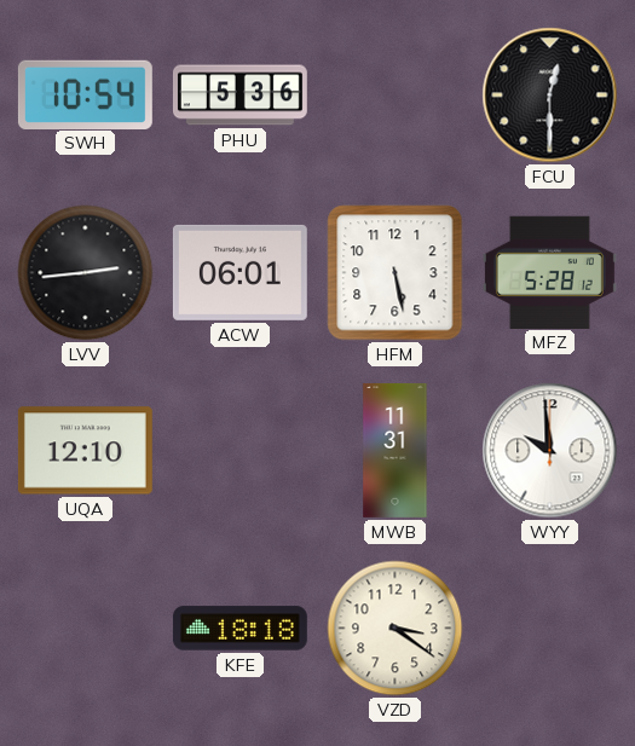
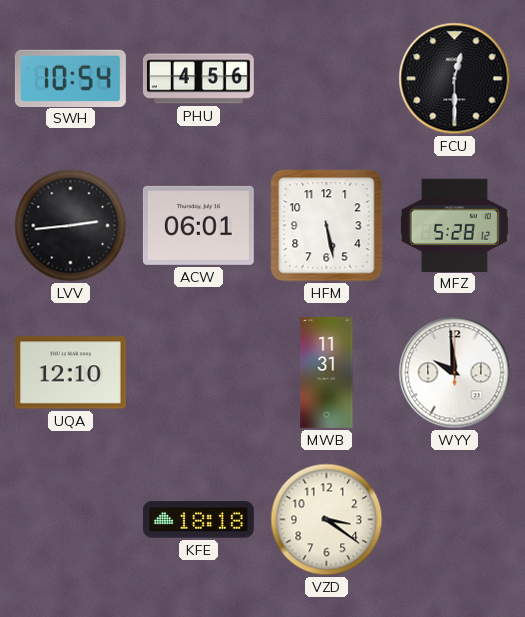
PHU: 5:36 -> 4:56
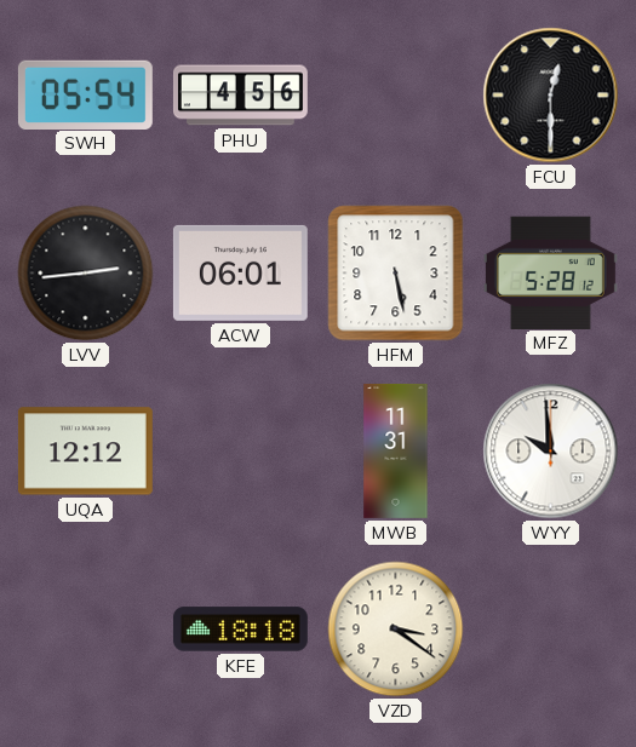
SWH: 10:54 -> 05:54
UQA: 12:10 -> 12:12
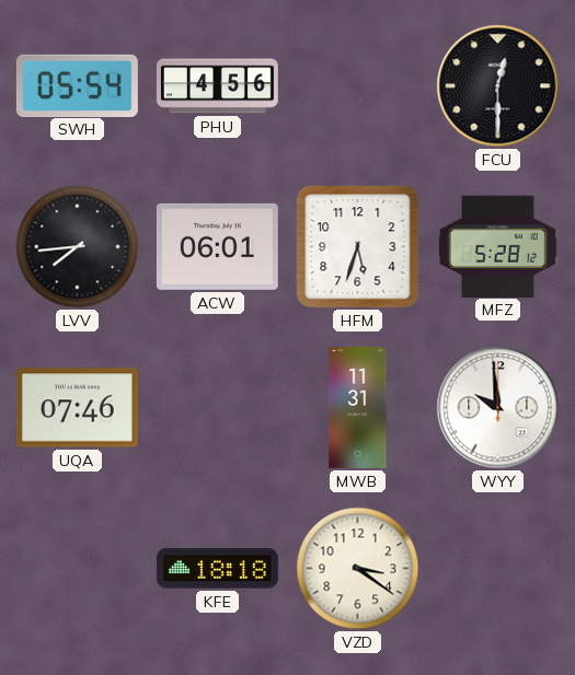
LVV: 2:44 -> 7:44
HFM: 5:28 -> 5:33
UQA: 12:12 -> 07:46
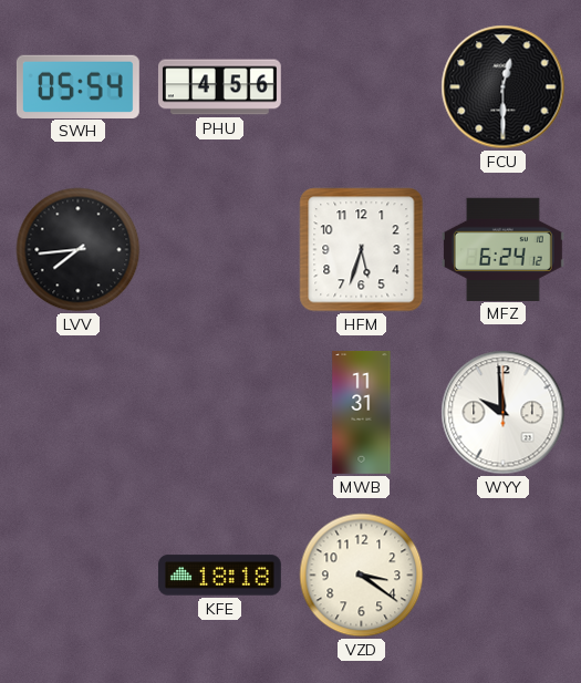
ACW: 06:01 -> none
MFZ: 5:28 -> 6:24
UQA: 07:46 -> none
